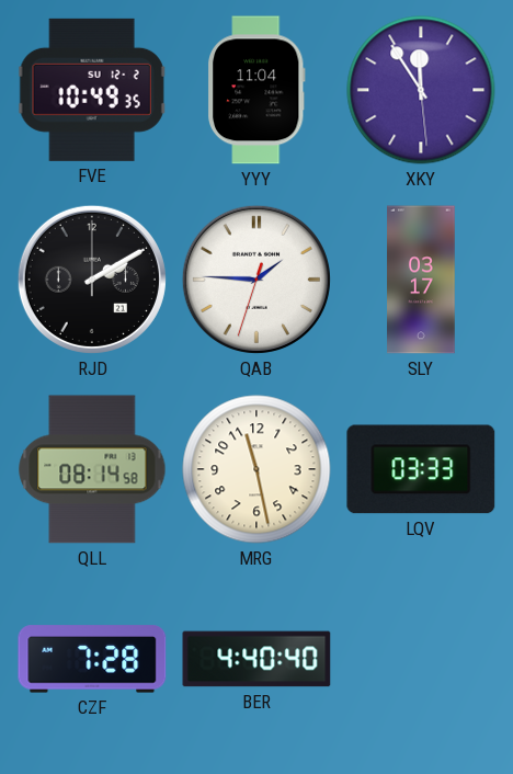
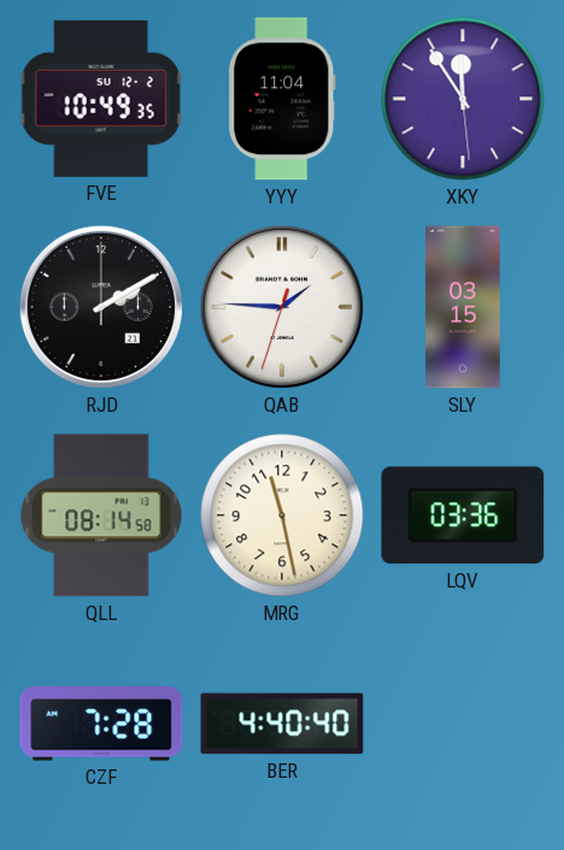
SLY: 03:17 -> 03:15
LQV: 03:33 -> 03:36
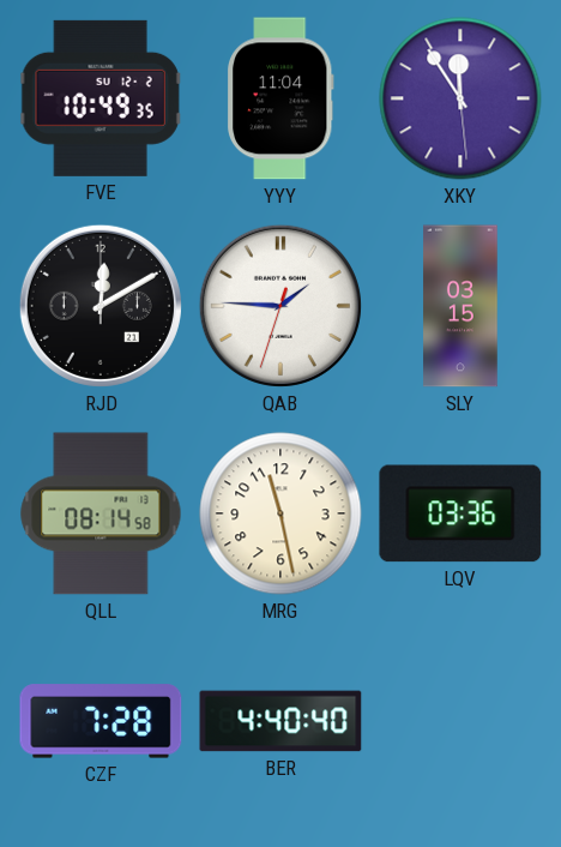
RJD: 2:10 -> 12:10
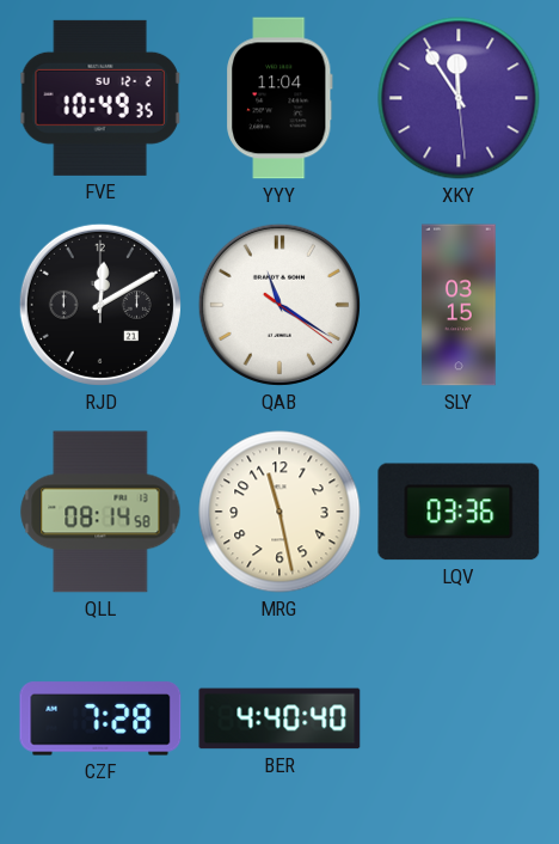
QAB: 1:45 -> 11:20
